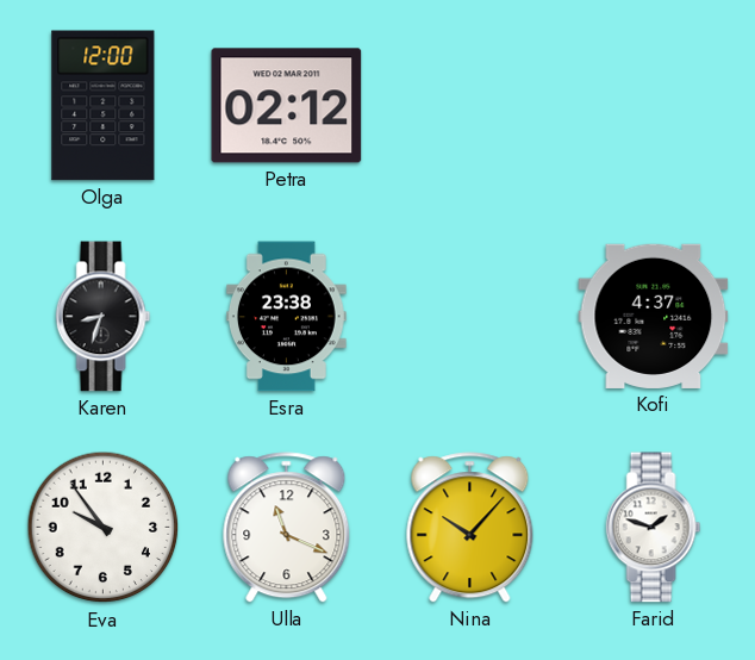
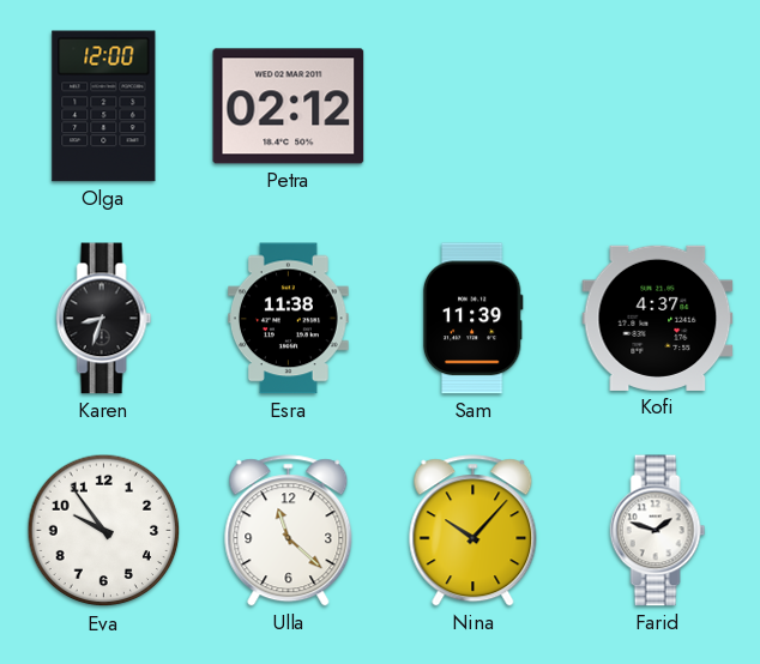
Esra: 23:38 -> 11:38
Sam: none -> 11:39
Ulla: 11:19 -> 11:22
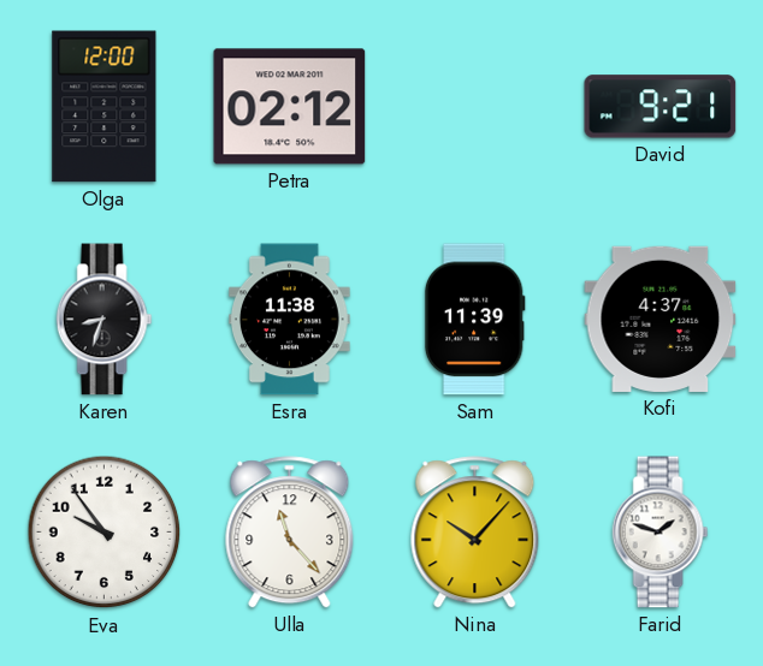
David: none -> 9:21
Ulla: 11:22 -> 11:23
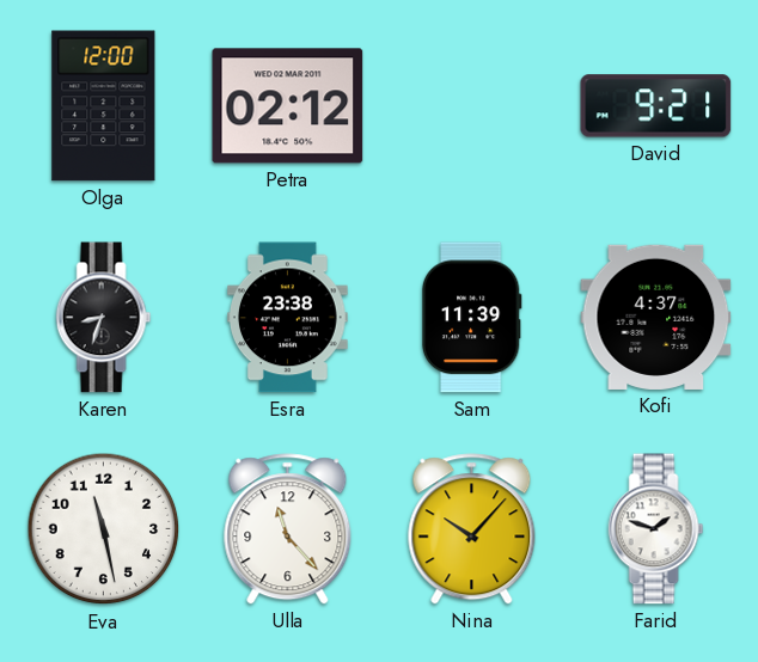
Esra: 11:38 -> 23:38
Eva: 9:54 -> 11:28
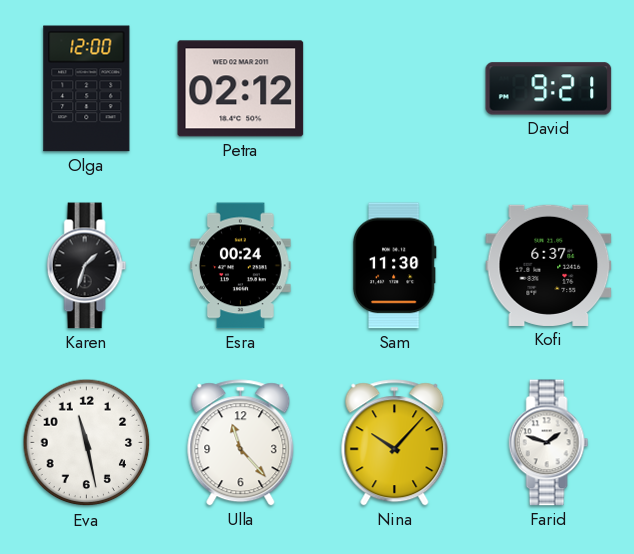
Karen: 8:33 -> 1:33
Esra: 23:38 -> 00:24
Sam: 11:39 -> 11:30
Kofi: 4:37 -> 6:37
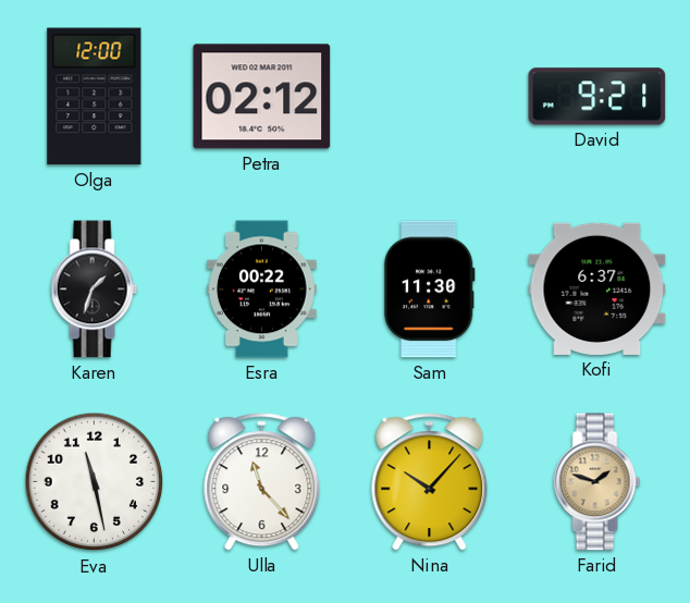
Esra: 00:24 -> 00:22
Farid dial: white -> champagne
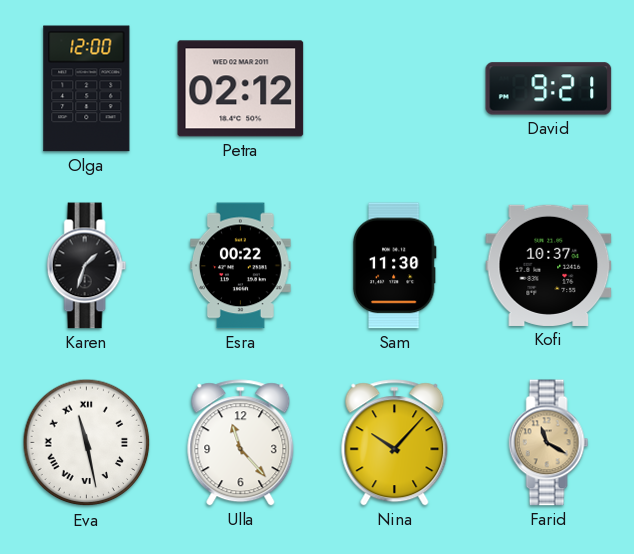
Kofi: 6:37 -> 10:37
Eva numerals: Arabic -> Roman
Farid: 1:48 -> 11:20
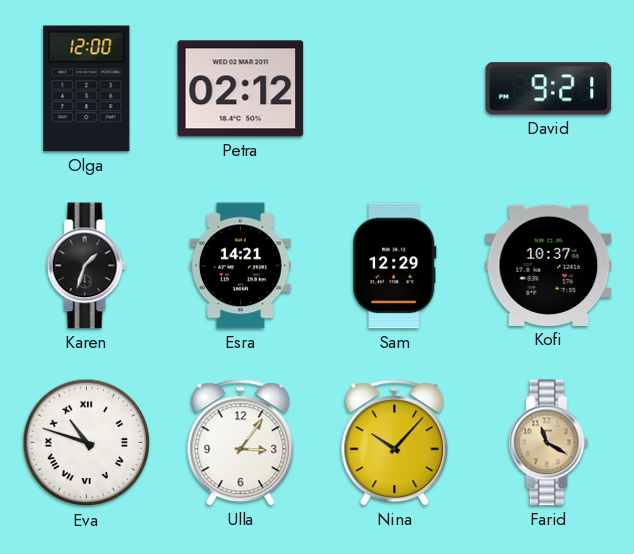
Esra: 00:22 -> 14:21
Sam: 11:30 -> 12:29
Eva: 11:28 -> 10:48
Ulla: 11:23 -> 3:06
